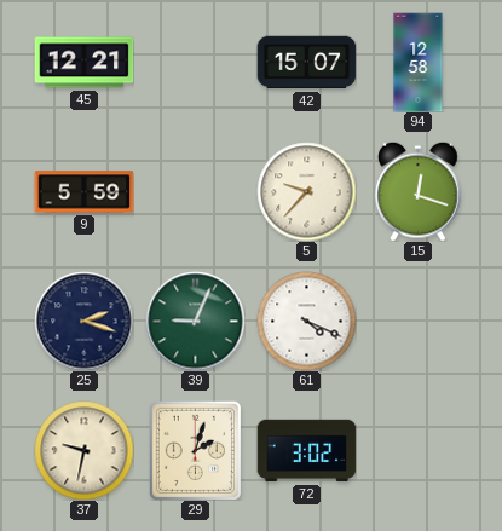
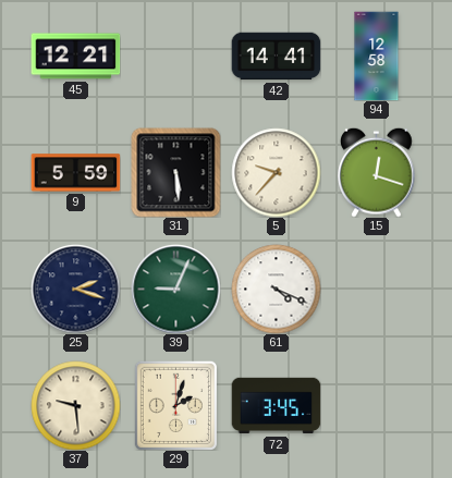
42: 15:07 -> 14:41
31: none -> 5:29
37: 9:32 -> 9:29
72: 3:02 -> 3:45
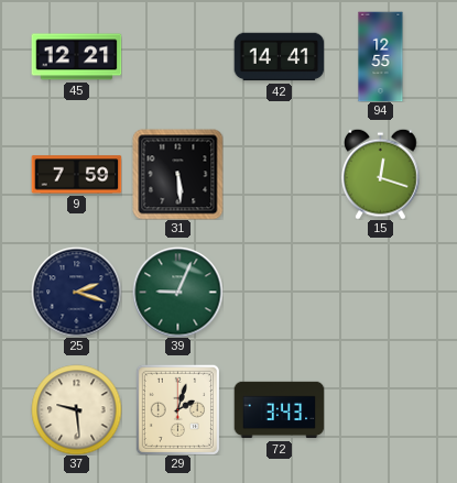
94: 12:58 -> 12:55
9: 5:59 -> 7:59
5: 9:37 -> none
61: 4:19 -> none
72: 3:45 -> 3:43
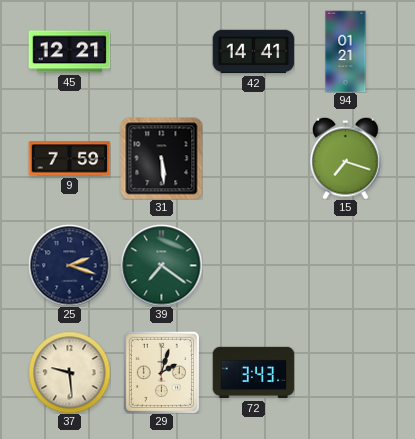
94: 12:55 -> 01:21
15: 12:18 -> 7:18
39: 9:04 -> 7:21
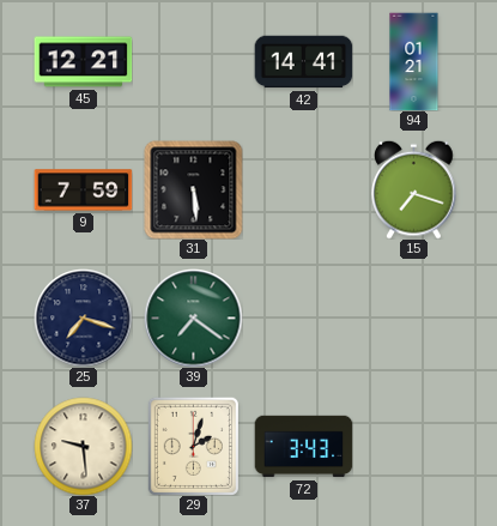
25: 2:18 -> 7:18
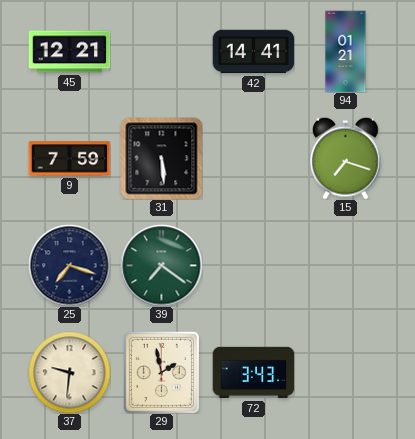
37: 9:29 -> 9:31
29: 2:03 -> 1:58
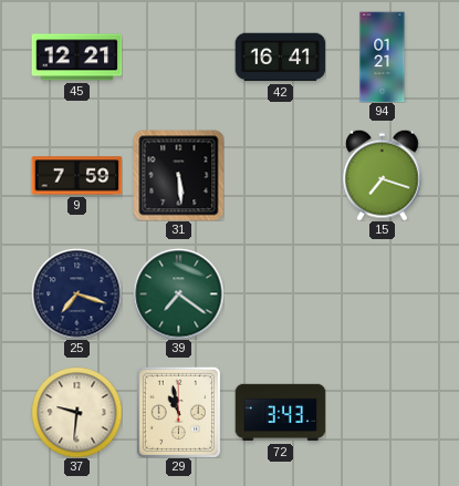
42: 14:41 -> 16:41
29: 1:58 -> 10:58
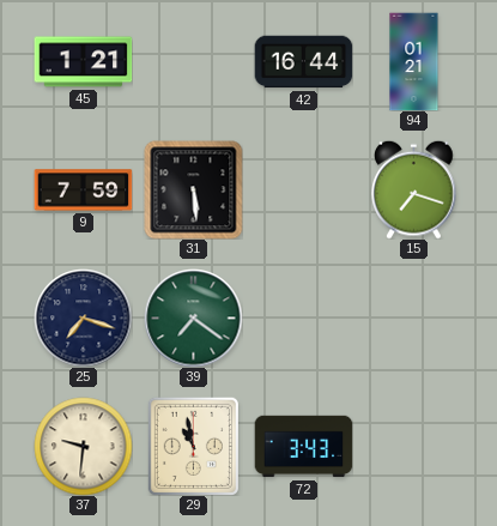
45: 12:21 -> 1:21
42: 16:41 -> 16:44
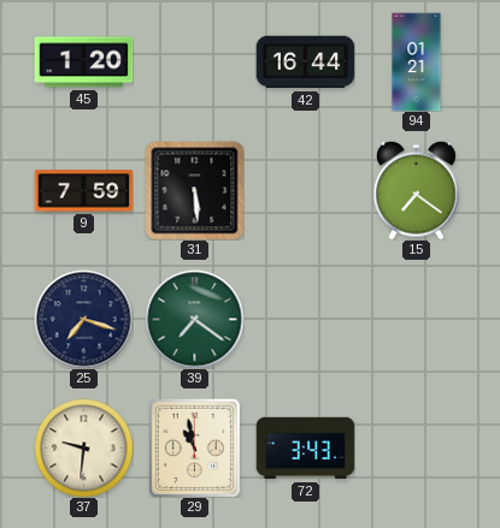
45: 1:21 -> 1:20
15: 7:18 -> 7:21
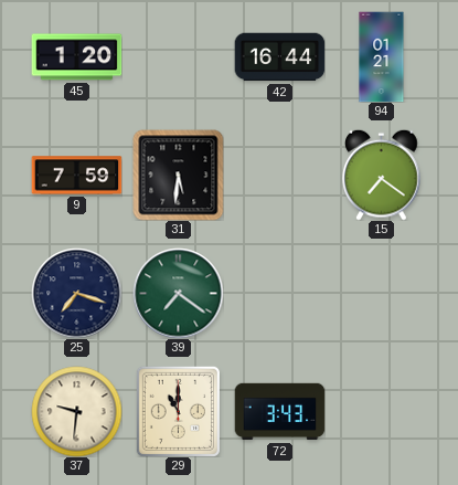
31: 5:29 -> 5:31
29: 10:58 -> 11:00
